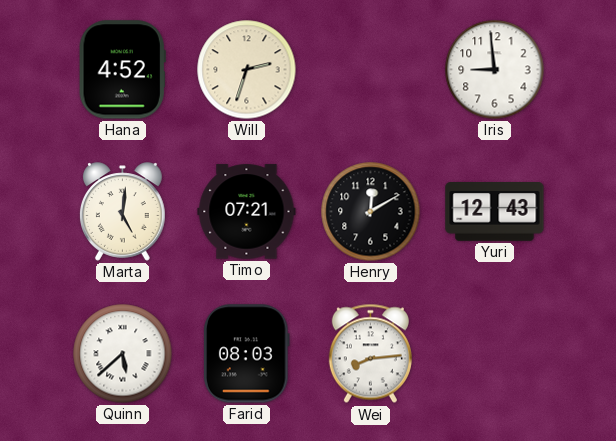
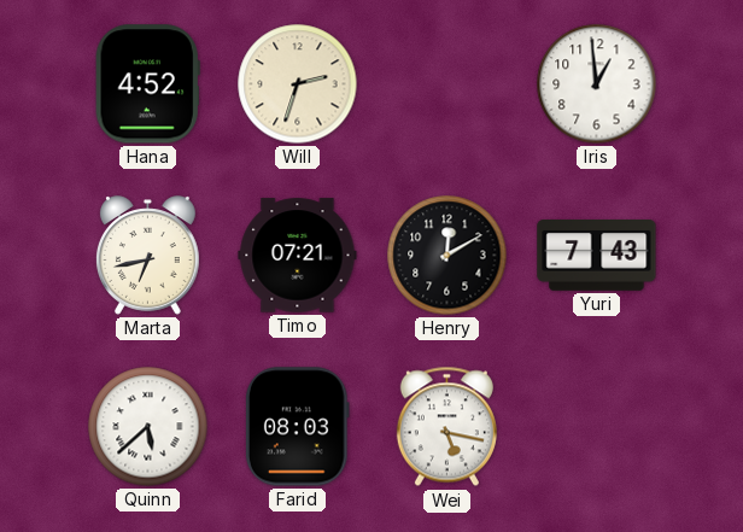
Iris: 8:59 -> 12:59
Marta: 5:01 -> 6:43
Yuri: 12:43 -> 7:43
Wei: 8:14 -> 5:17
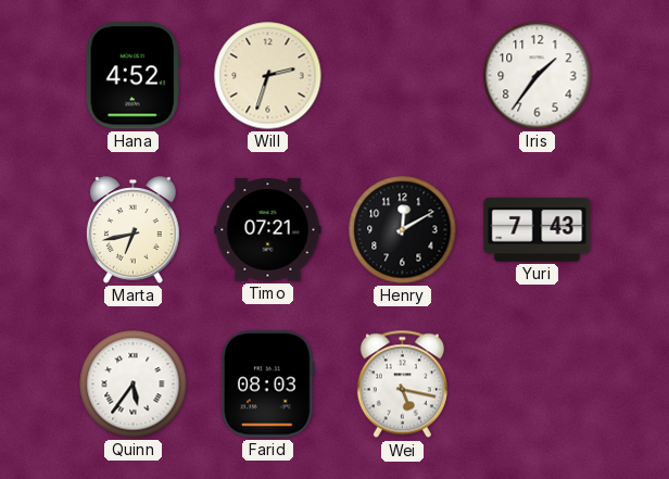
Iris: 12:59 -> 1:36
Quinn: 5:38 -> 5:36
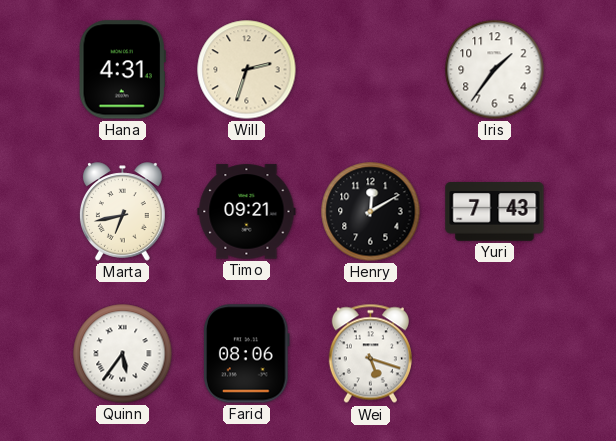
Hana: 4:52 -> 4:31
Timo: 07:21 -> 09:21
Farid: 08:03 -> 08:06
Wei: 5:17 -> 5:18
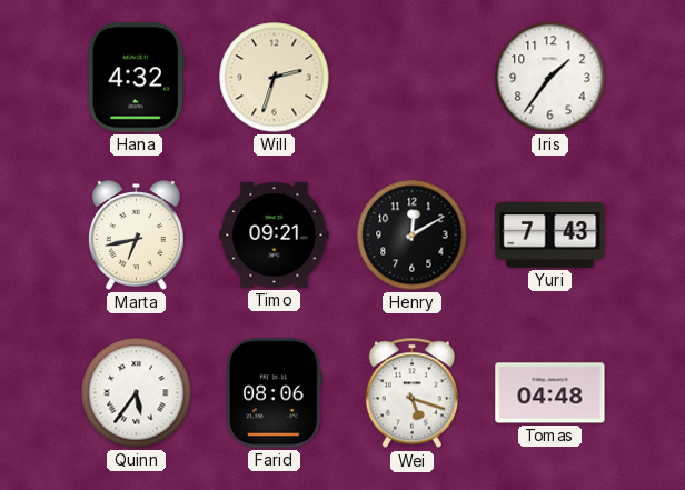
Hana: 4:31 -> 4:32
Tomas: none -> 04:48
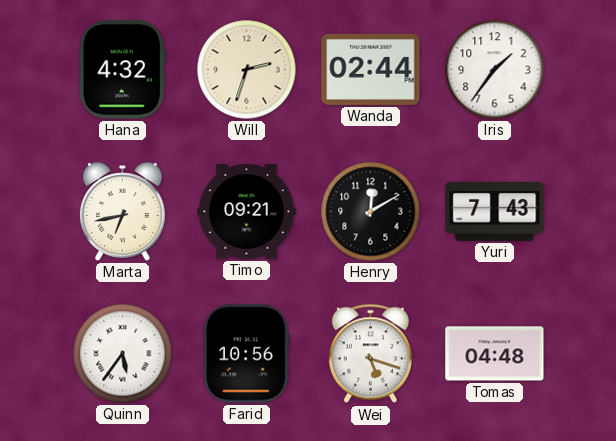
Wanda: none -> 02:44
Farid: 08:06 -> 10:56
